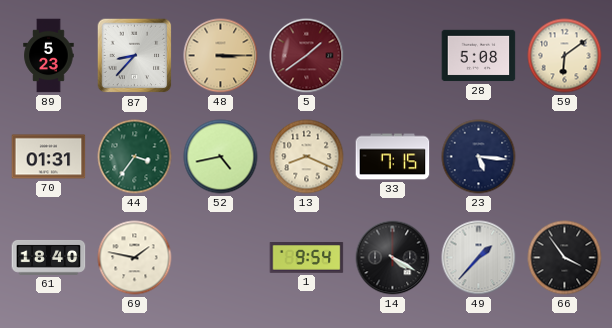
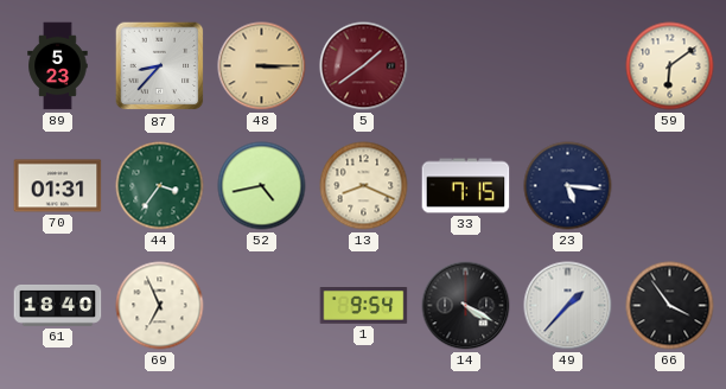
28: 5:08 -> none
69: 1:47 -> 6:56
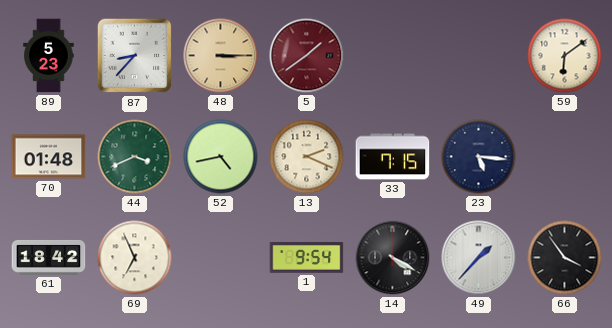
70: 01:31 -> 01:48
44: 3:36 -> 3:41
13: 8:19 -> 2:19
61: 18:40 -> 18:42
